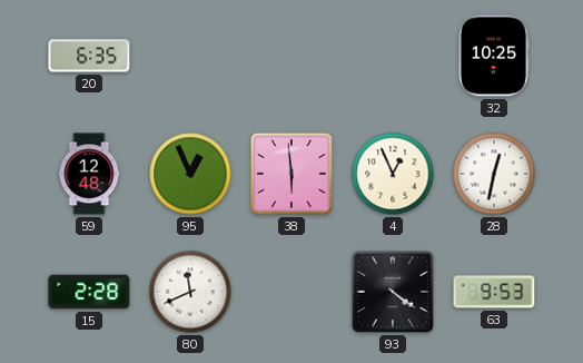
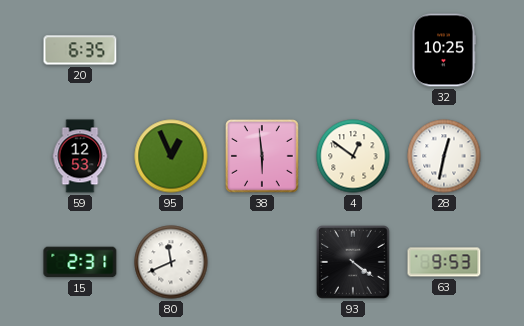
59: 12:48 -> 12:53
4: 12:56 -> 12:51
15: 2:28 -> 2:31
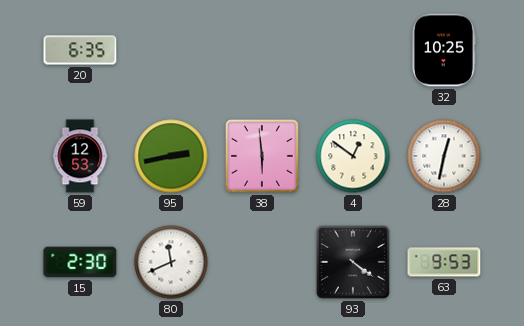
95: 12:56 -> 2:43
15: 2:31 -> 2:30
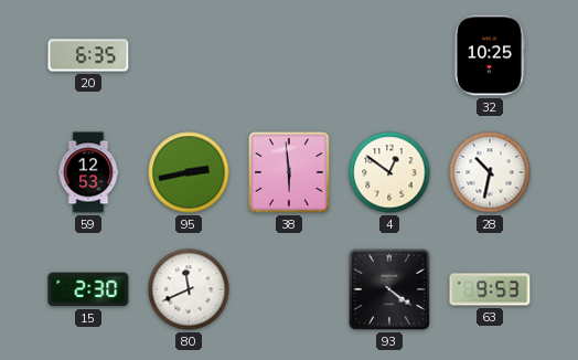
28: 12:32 -> 10:32
